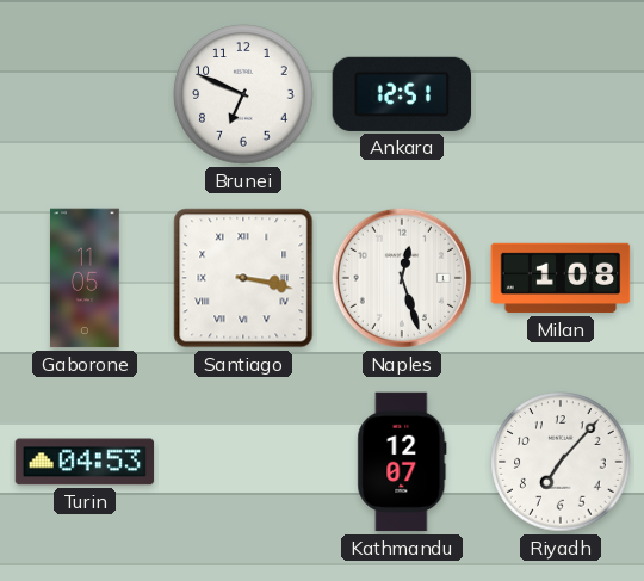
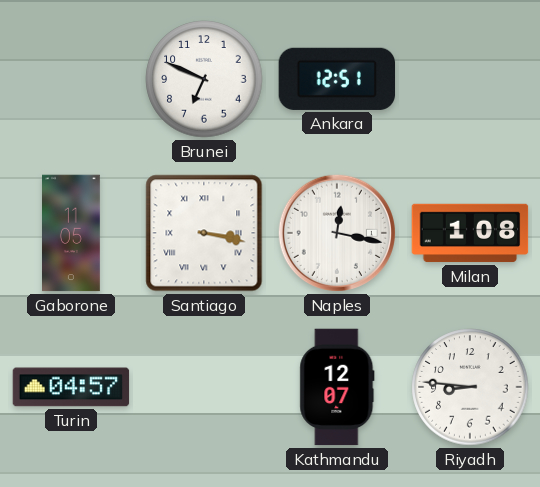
Naples: 12:27 -> 12:17
Turin: 04:53 -> 04:57
Riyadh: 7:07 -> 8:46
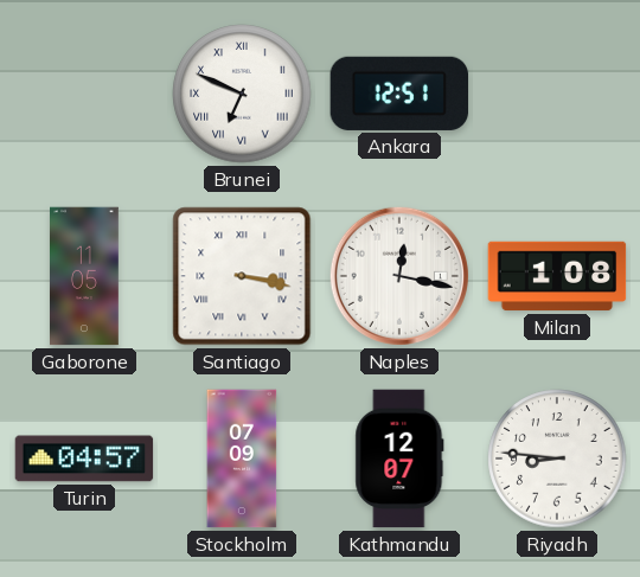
Brunei numerals: Arabic -> Roman
Stockholm: none -> 07:09
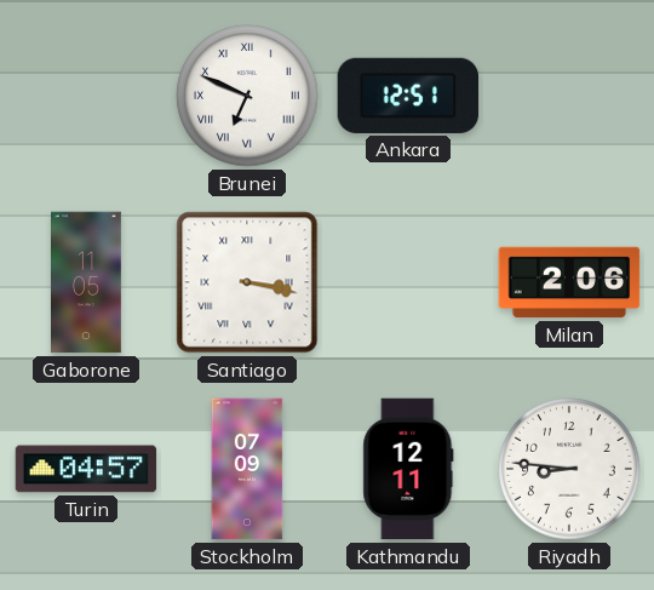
Naples: 12:17 -> none
Milan: 1:08 -> 2:06
Kathmandu: 12:07 -> 12:11
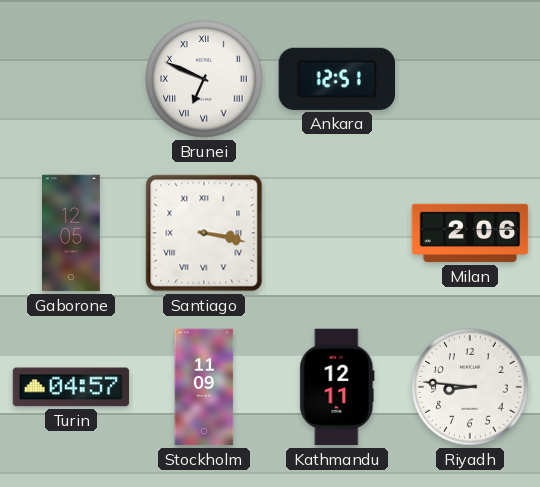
Gaborone: 11:05 -> 12:05
Stockholm: 07:09 -> 11:09
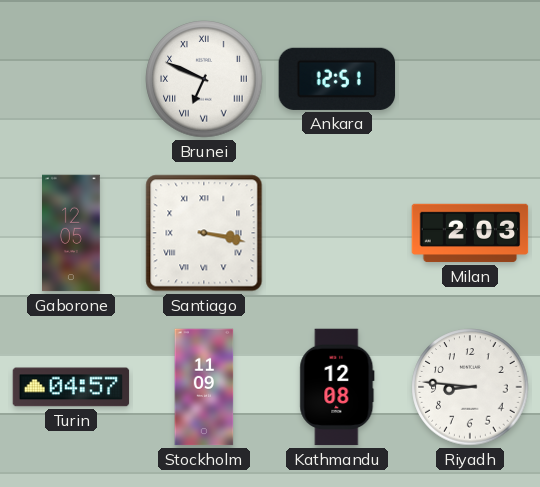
Milan: 2:06 -> 2:03
Kathmandu: 12:11 -> 12:08
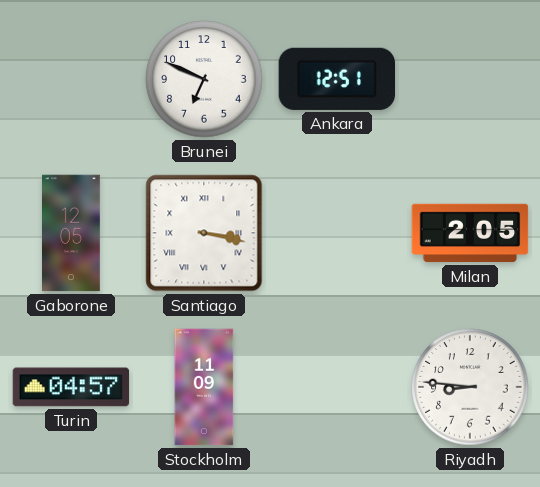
Brunei numerals: Roman -> Arabic
Milan: 2:03 -> 2:05
Kathmandu: 12:08 -> none
